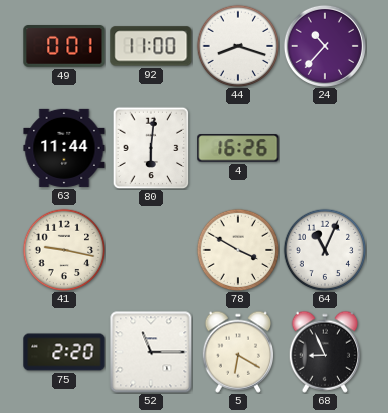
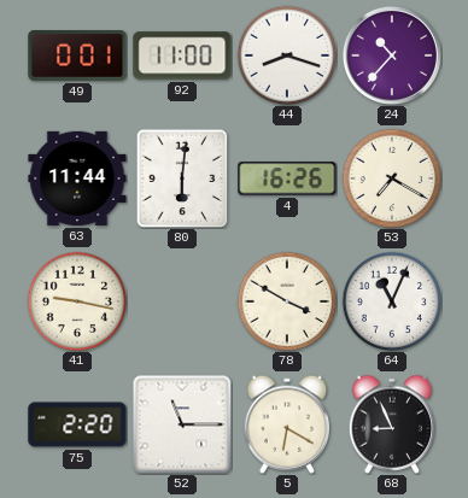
53: none -> 7:20
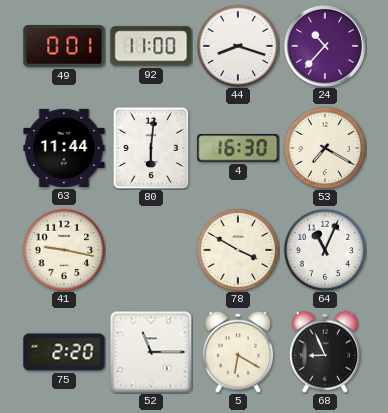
4: 16:26 -> 16:30
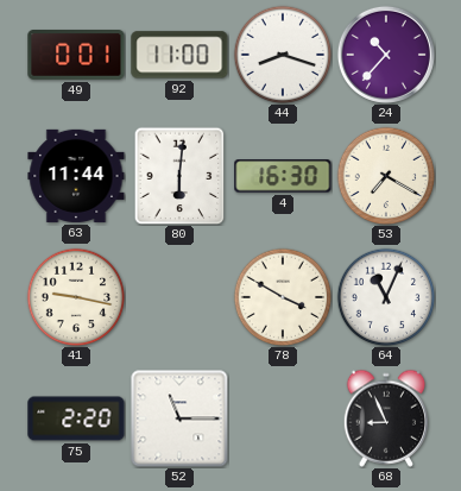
5: 6:20 -> none
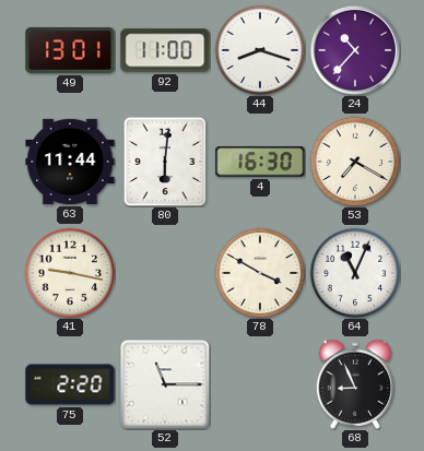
49: 0:01 -> 13:01
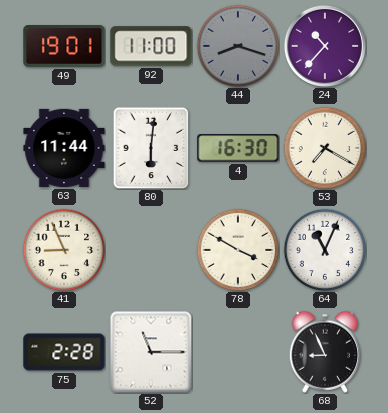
49: 13:01 -> 19:01
44 dial: white -> grey
41: 9:17 -> 8:56
75: 2:20 -> 2:28
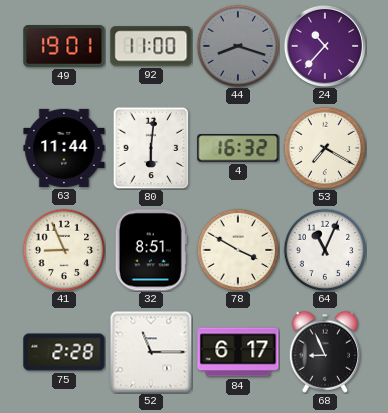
4: 16:30 -> 16:32
32: none -> 8:51
84: none -> 6:17
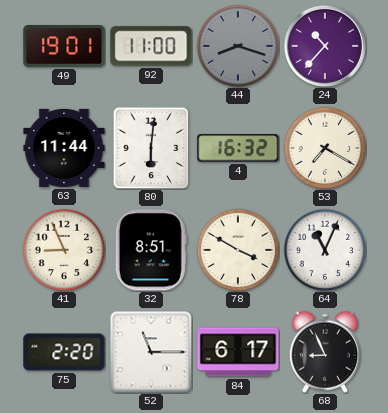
75: 2:28 -> 2:20
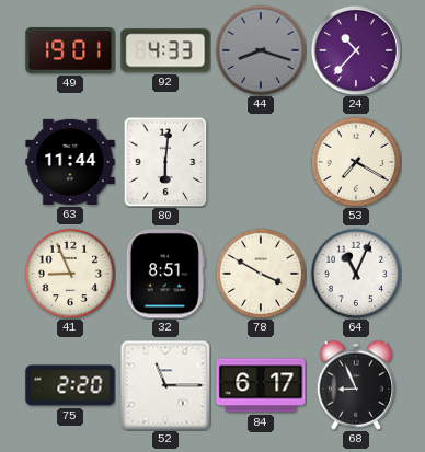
92: 11:00 -> 4:33
4: 16:32 -> none
